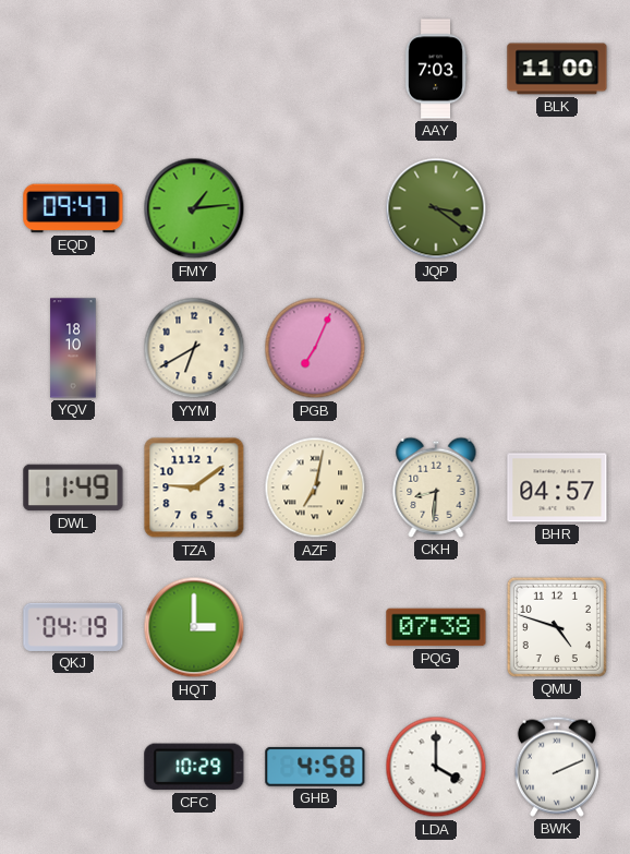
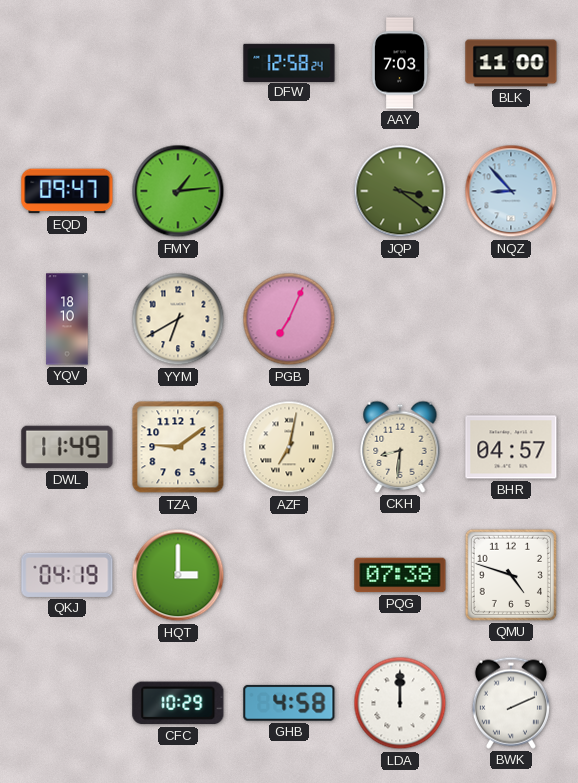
DFW: none -> 12:58
NQZ: none -> 8:53
LDA: 4:00 -> 12:00
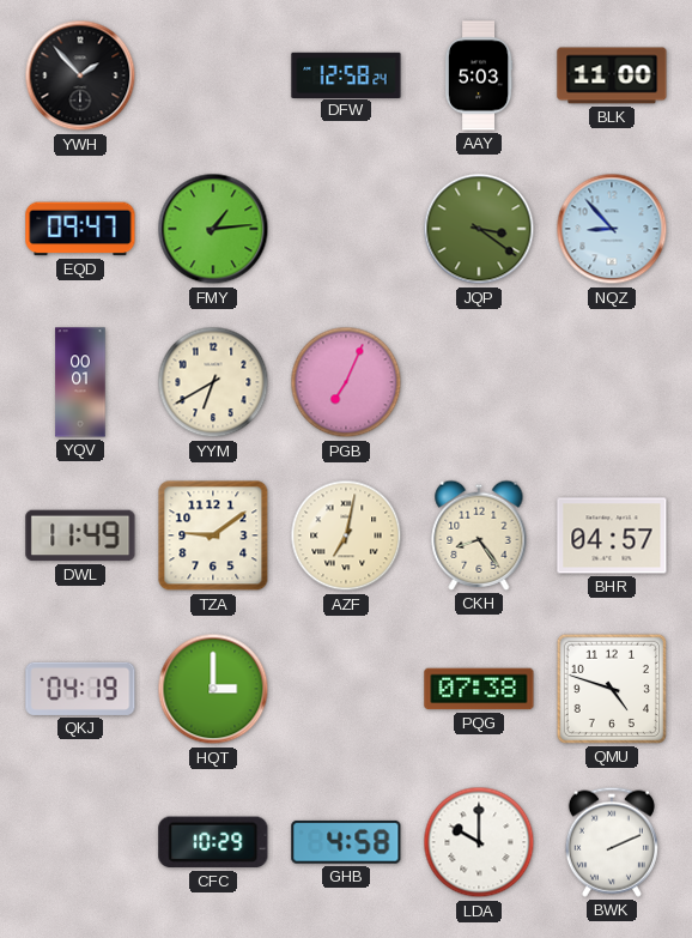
YWH: none -> 1:53
AAY: 7:03 -> 5:03
YQV: 18:10 -> 00:01
CKH: 8:31 -> 8:24
LDA: 12:00 -> 10:00
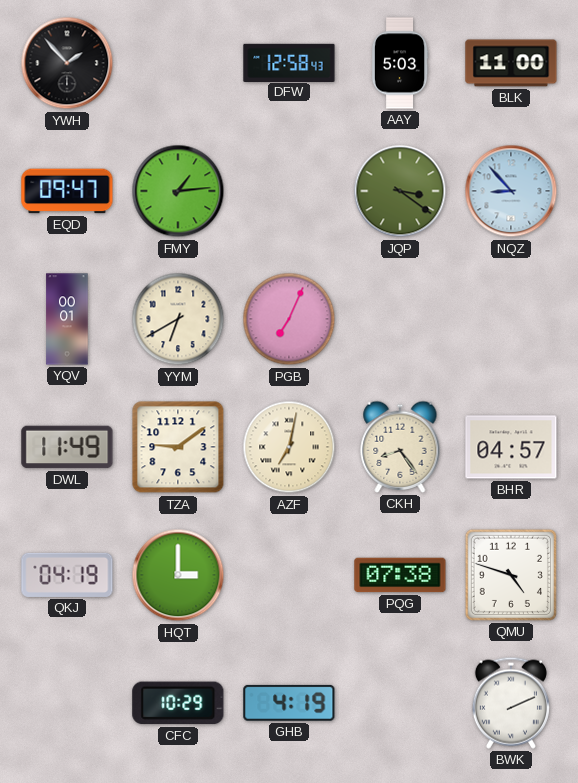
DFW: 12:58:24 -> 12:58:43
GHB: 4:58 -> 4:19
LDA: 10:00 -> none
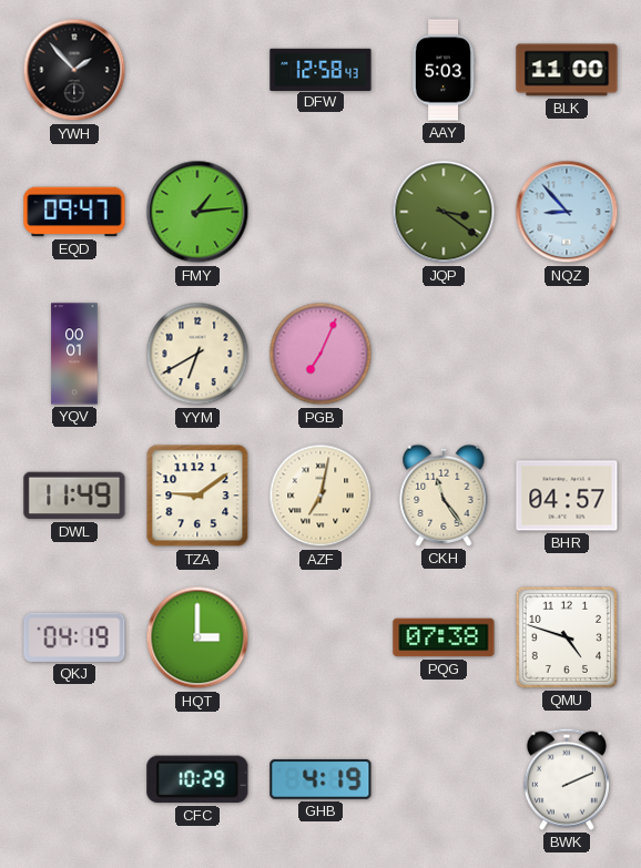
CKH: 8:24 -> 11:24
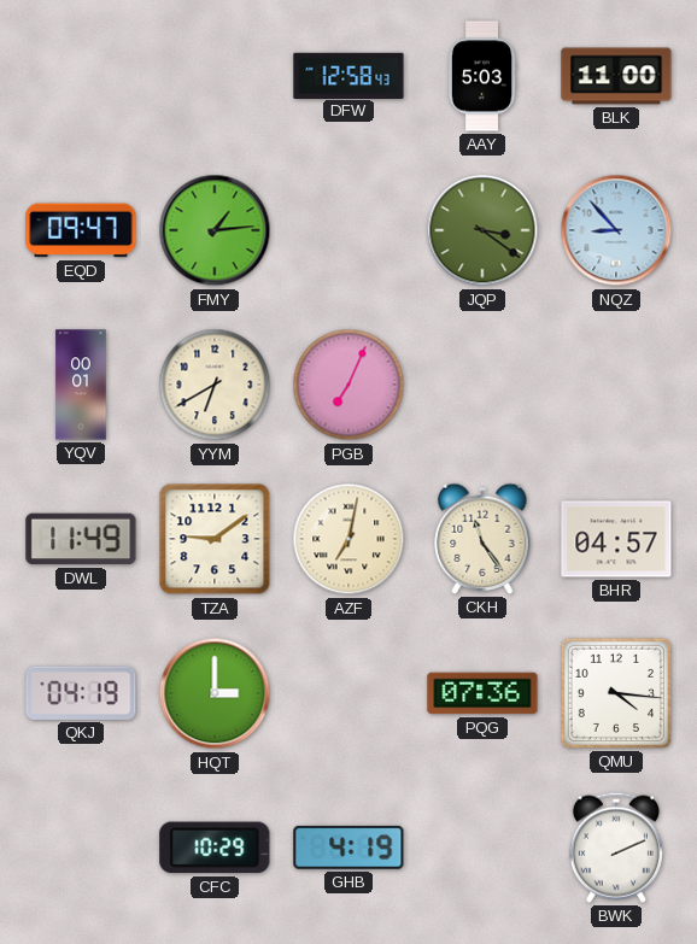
YWH: 1:53 -> none
PQG: 07:38 -> 07:36
QMU: 4:48 -> 4:16
